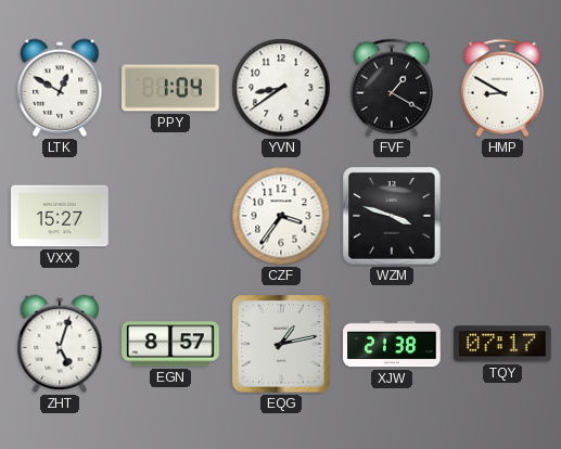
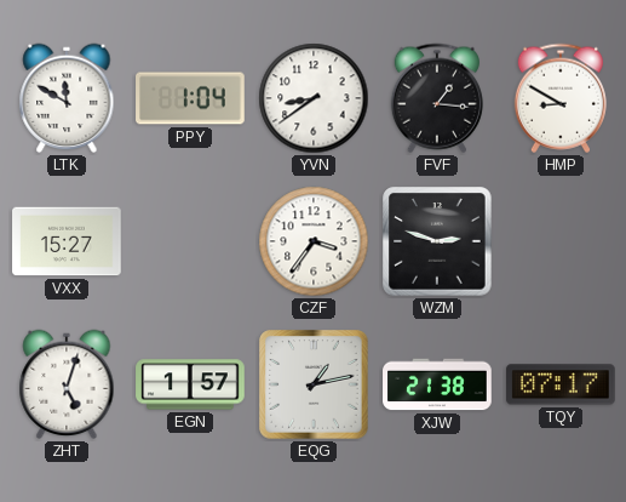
LTK: 12:50 -> 11:50
FVF: 1:20 -> 1:16
WZM: 3:48 -> 2:48
EGN: 8:57 -> 1:57
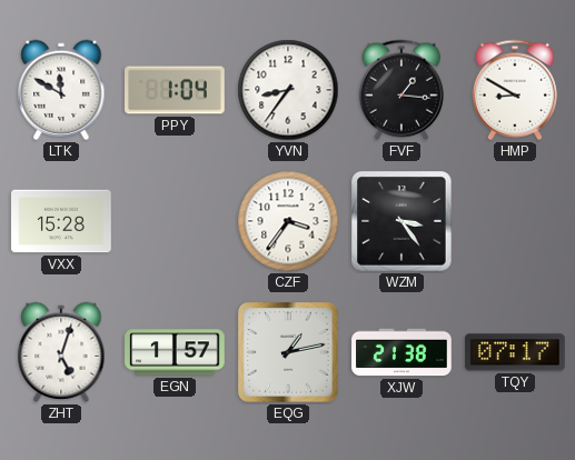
YVN: 8:39 -> 8:36
VXX: 15:27 -> 15:28
WZM: 2:48 -> 3:24
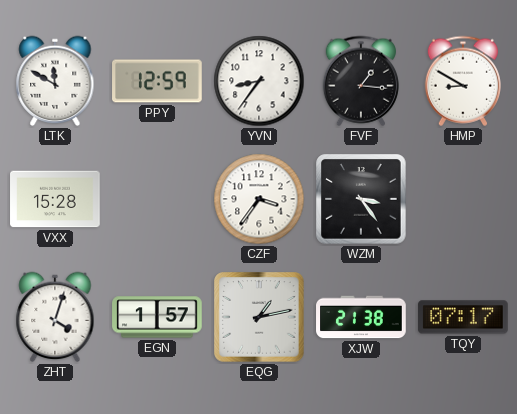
PPY: 1:04 -> 12:59
ZHT: 5:03 -> 4:03
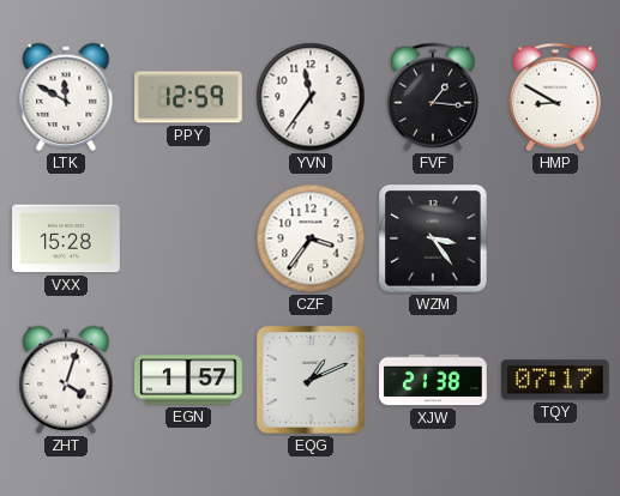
YVN: 8:36 -> 11:36
EQG: 1:13 -> 1:11
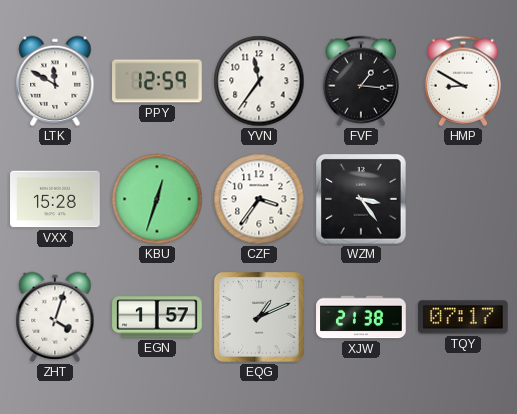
KBU: none -> 12:33
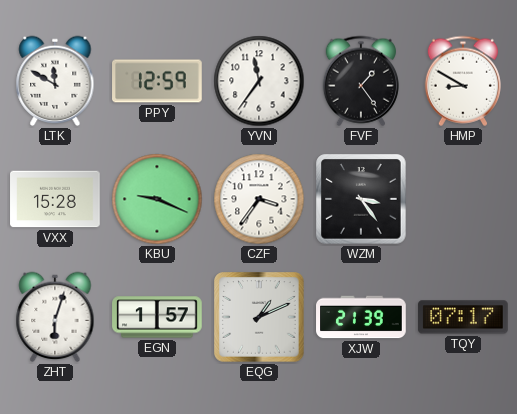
FVF: 1:16 -> 1:24
KBU: 12:33 -> 9:19
ZHT: 4:03 -> 6:03
XJW: 21:38 -> 21:39
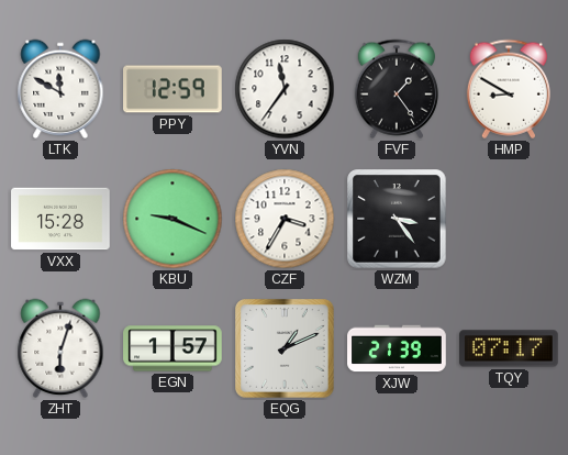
CZF: 3:36 -> 3:35
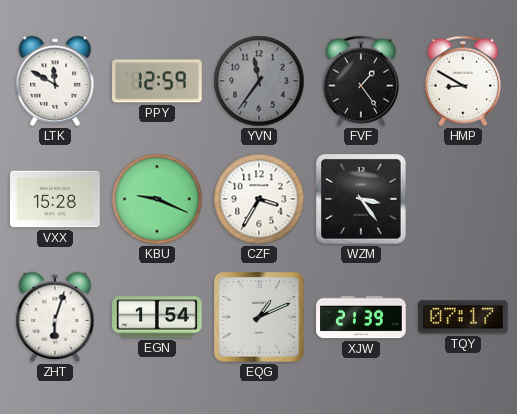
YVN dial: white -> grey
EGN: 1:57 -> 1:54
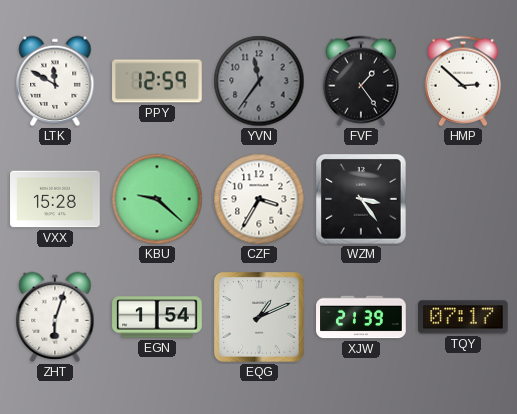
HMP: 8:50 -> 2:52
KBU: 9:19 -> 9:22
